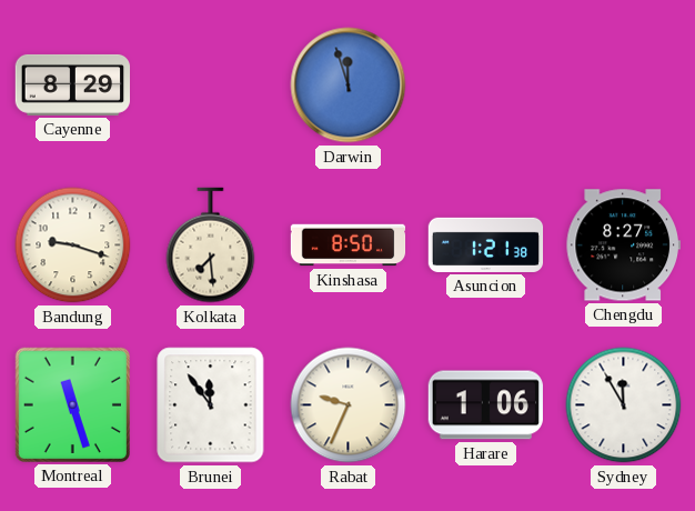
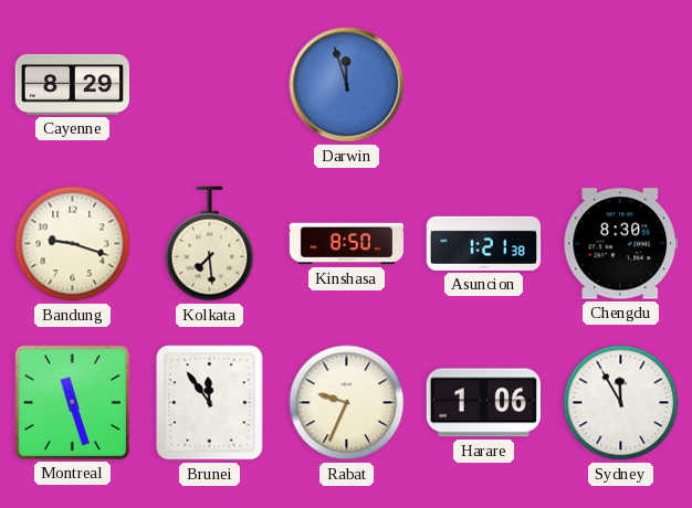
Chengdu: 8:27 -> 8:30
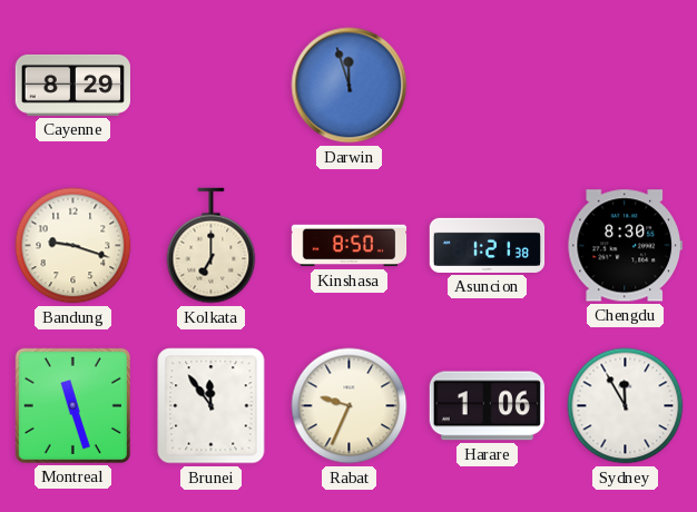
Kolkata: 7:29 -> 7:00
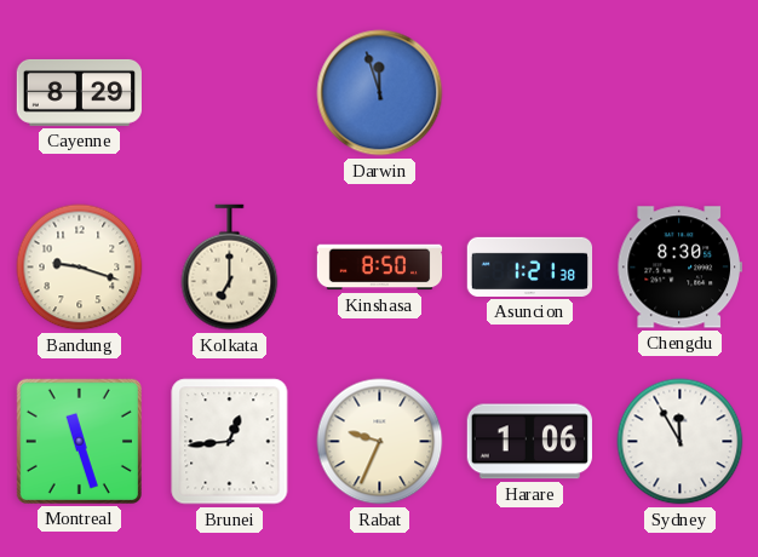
Brunei: 11:54 -> 12:44
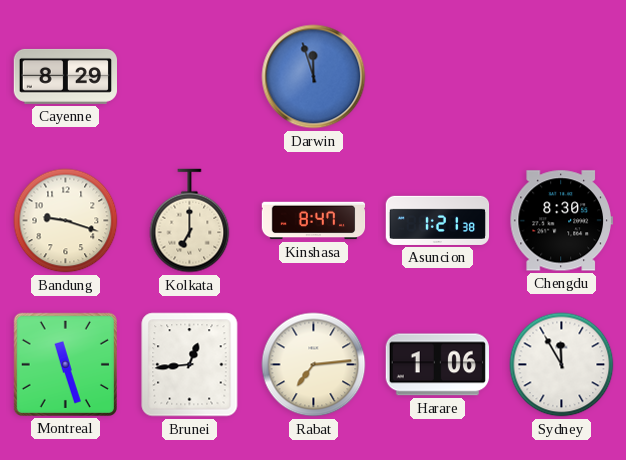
Kinshasa: 8:50 -> 8:47
Rabat: 9:34 -> 7:14
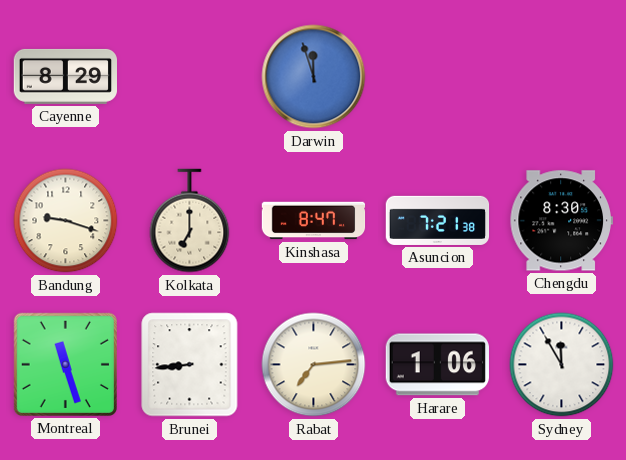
Asuncion: 1:21 -> 7:21
Brunei: 12:44 -> 8:44
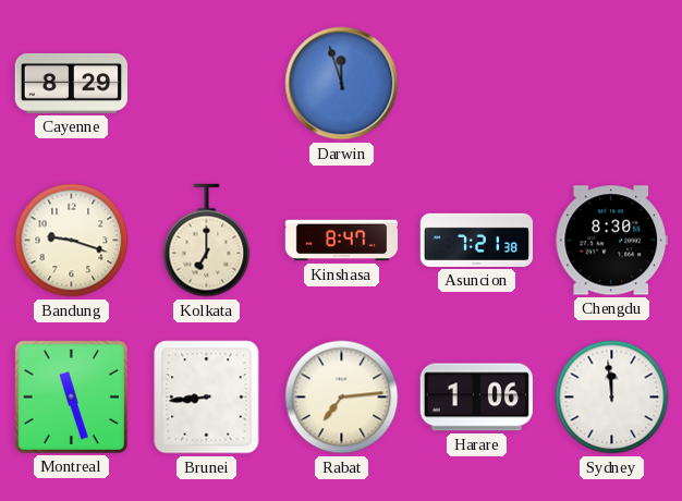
Sydney: 11:55 -> 11:59
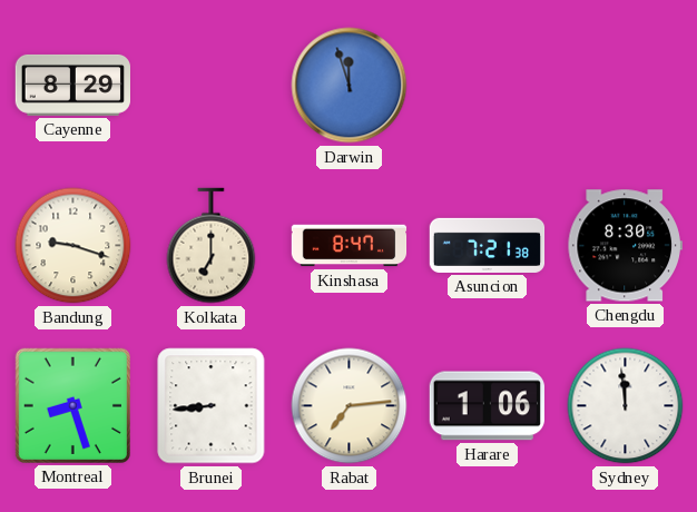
Montreal: 11:27 -> 8:27
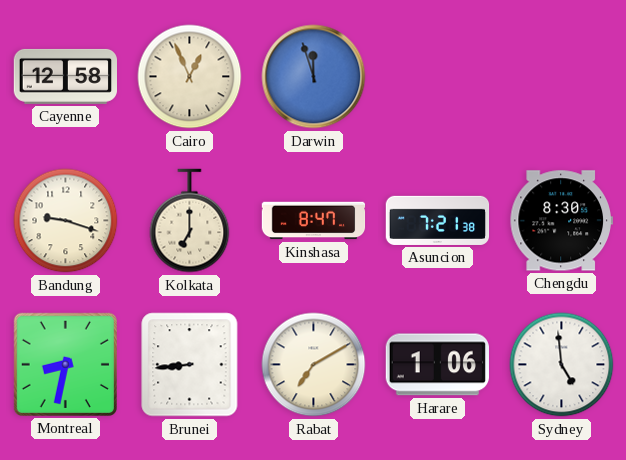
Cayenne: 8:29 -> 12:58
Cairo: none -> 12:56
Montreal: 8:27 -> 8:32
Rabat: 7:14 -> 7:10
Sydney: 11:59 -> 4:59
